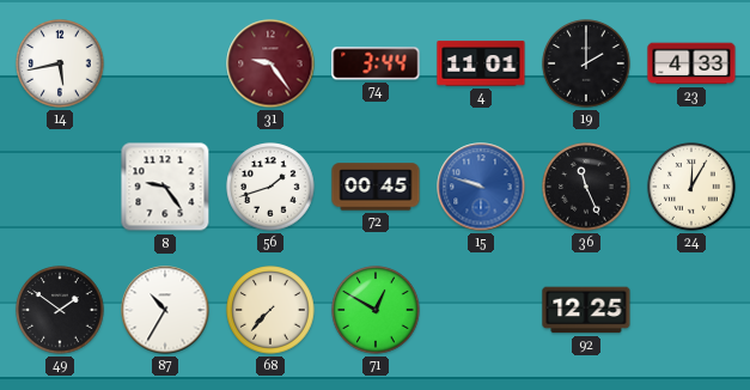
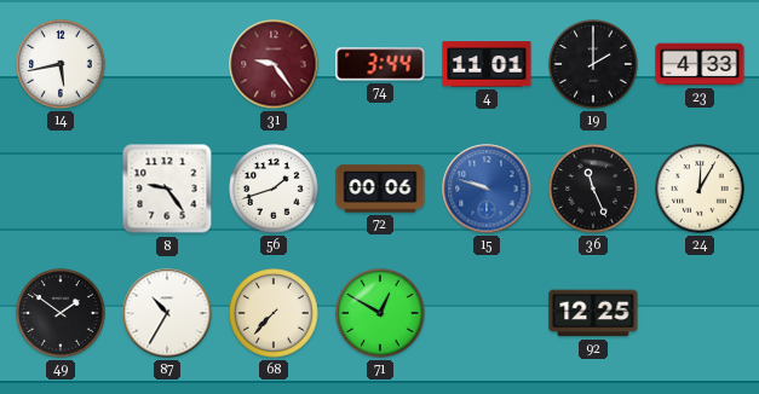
72: 00:45 -> 00:06
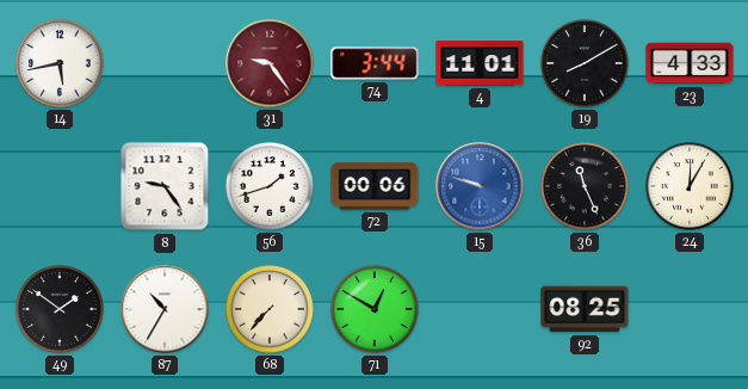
19: 2:00 -> 8:10
92: 12:25 -> 08:25
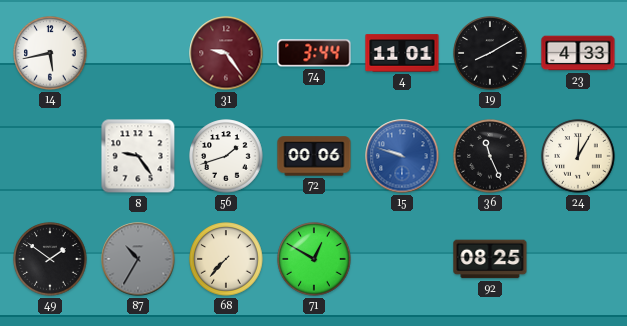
87 dial: white -> grey
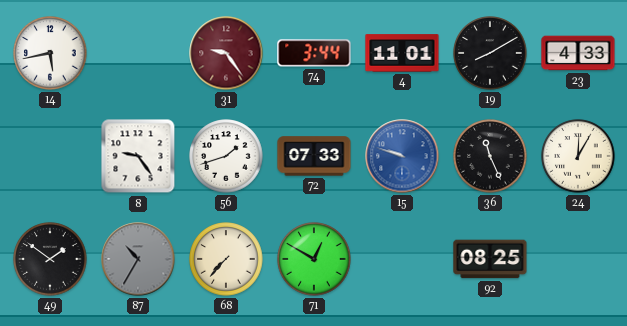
72: 00:06 -> 07:33
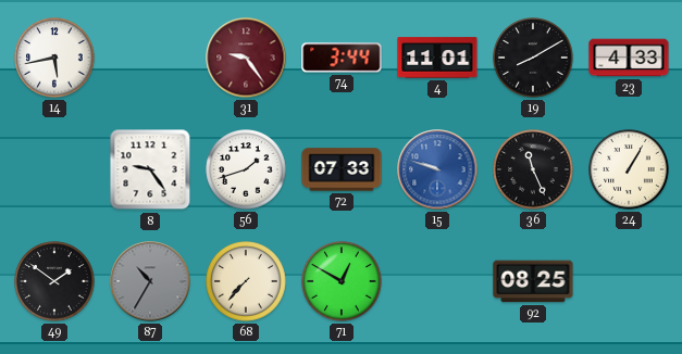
24: 12:05 -> 1:05
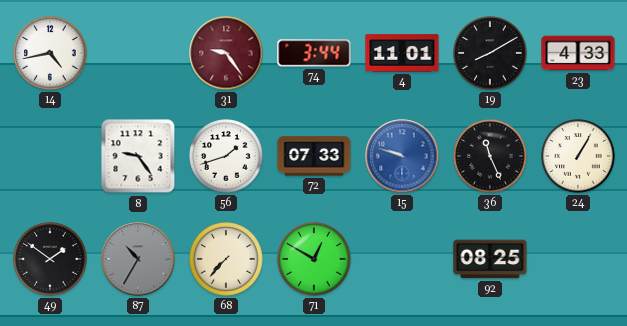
14: 5:43 -> 4:43
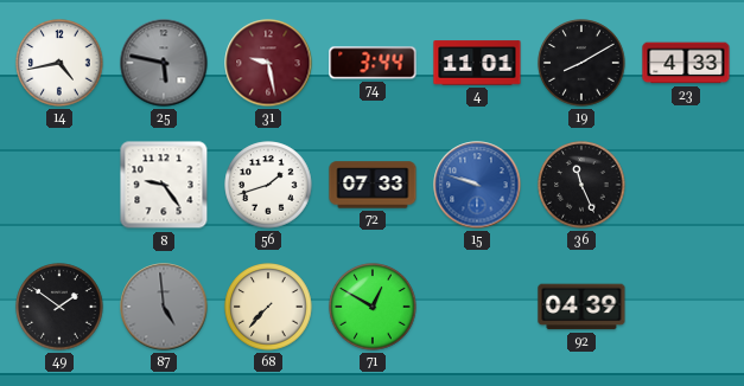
25: none -> 5:47
31: 9:24 -> 9:28
24: 1:05 -> none
87: 10:35 -> 4:59
92: 08:25 -> 04:39
